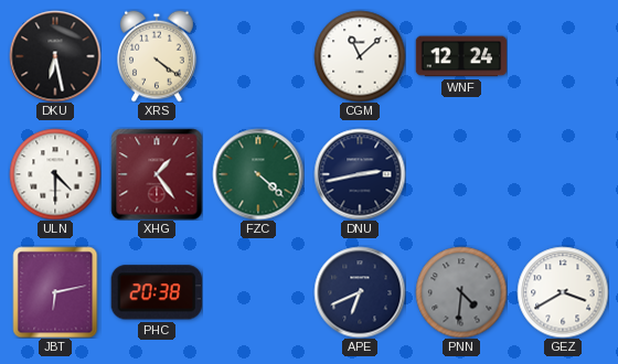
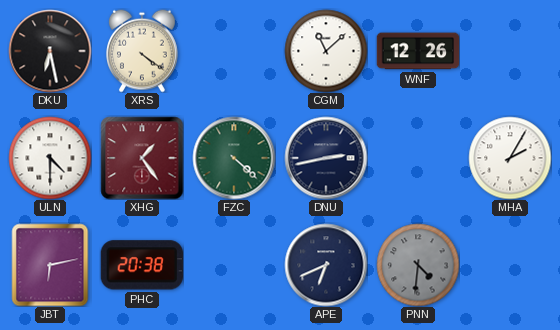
WNF: 12:24 -> 12:26
MHA: none -> 2:05
GEZ: 3:40 -> none
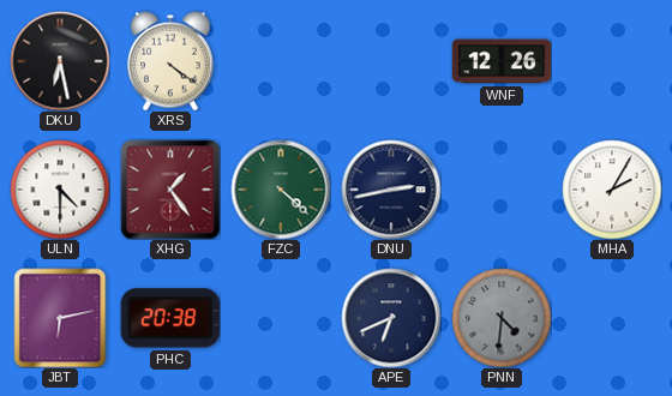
CGM: 11:08 -> none
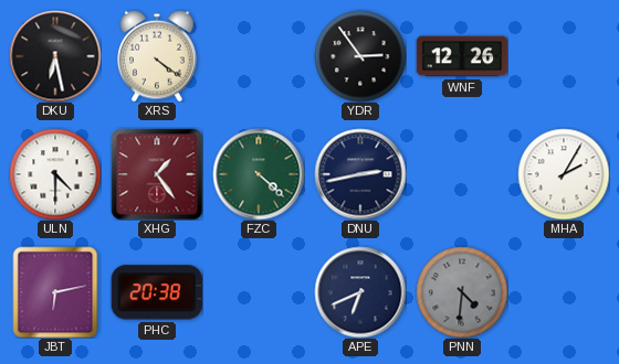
YDR: none -> 2:54
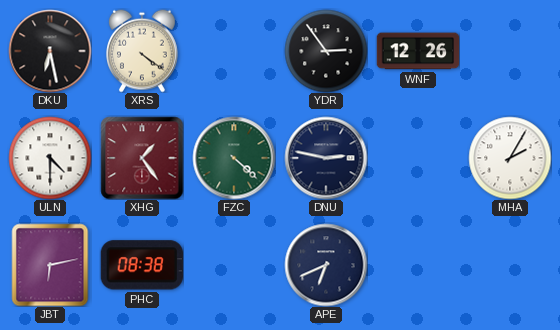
DNU: 2:43 -> 2:47
PHC: 20:38 -> 08:38
PNN: 4:31 -> none
